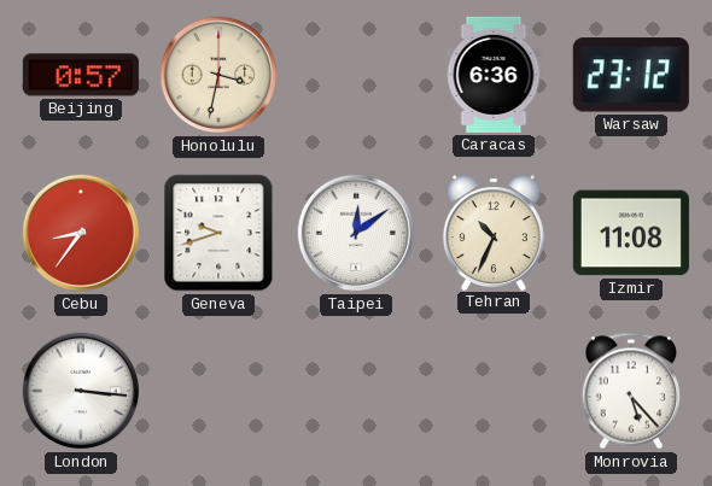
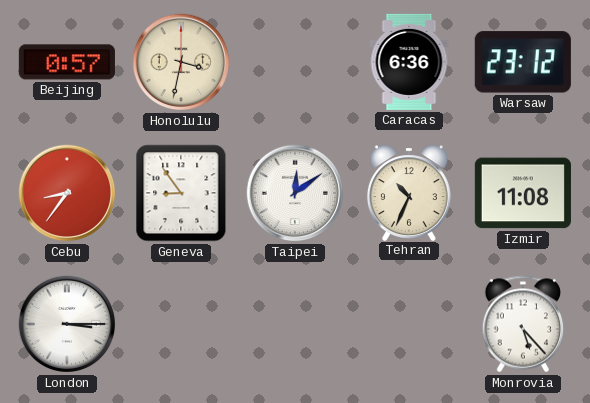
Geneva: 9:42 -> 8:54
London: 3:16 -> 3:15
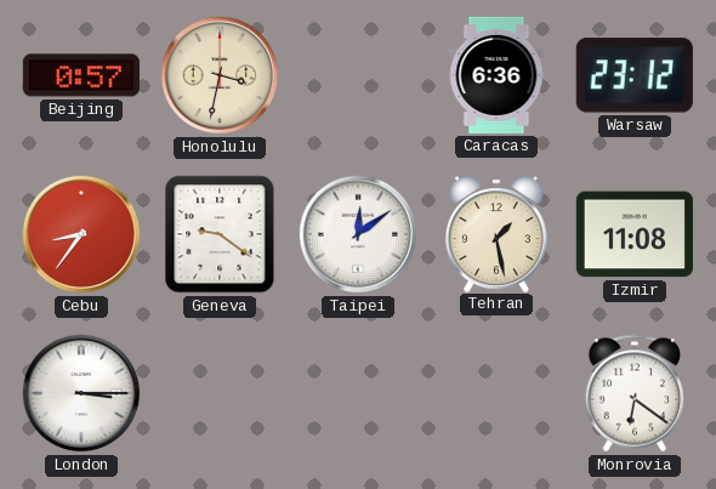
Geneva: 8:54 -> 9:21
Tehran: 10:34 -> 1:28
Monrovia: 5:23 -> 6:21
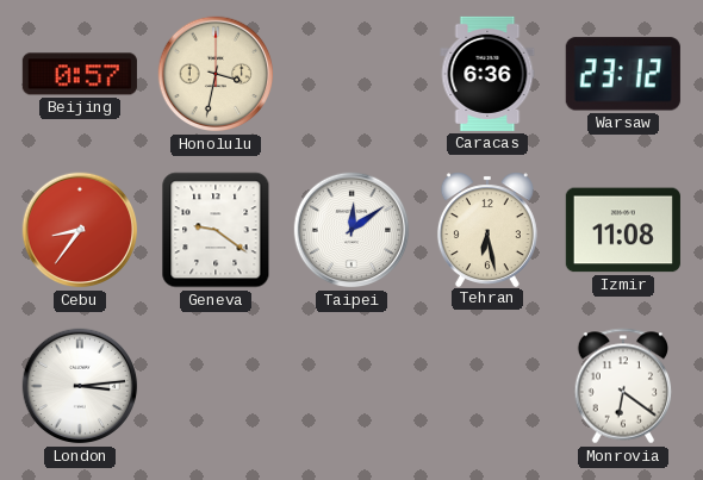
Tehran: 1:28 -> 6:28
London: 3:15 -> 3:14
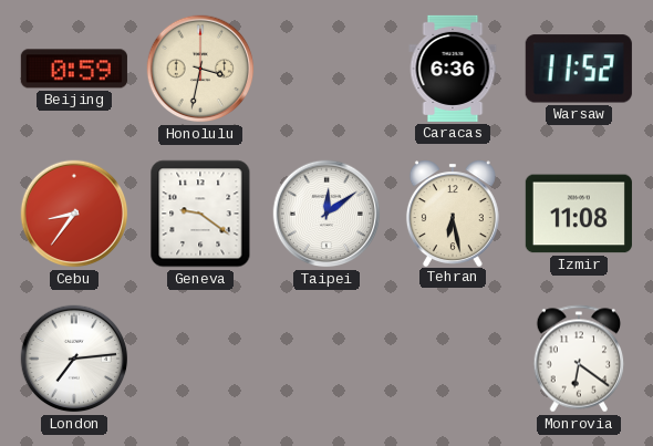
Beijing: 0:57 -> 0:59
Warsaw: 23:12 -> 11:52
London: 3:14 -> 7:14
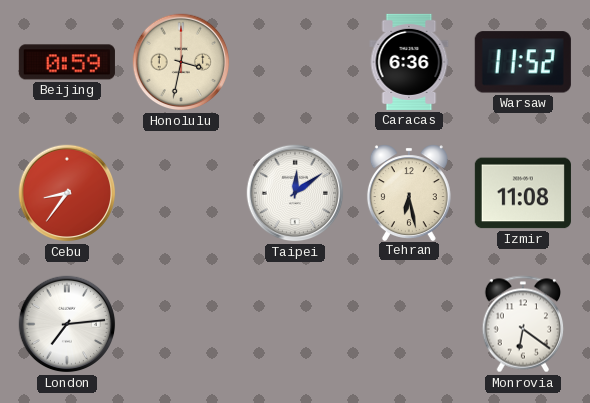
Geneva: 9:21 -> none
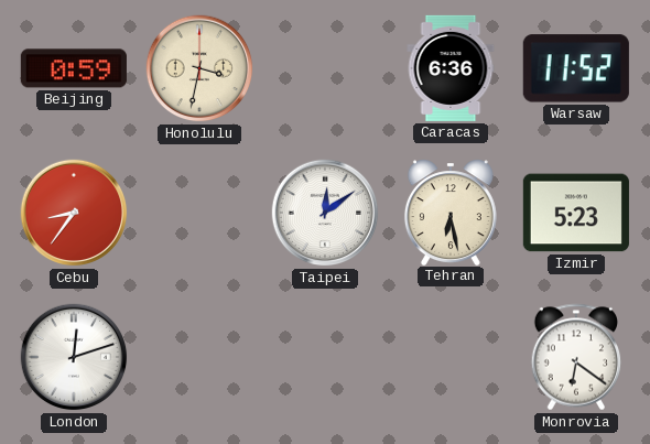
Izmir: 11:08 -> 5:23
London: 7:14 -> 12:12
